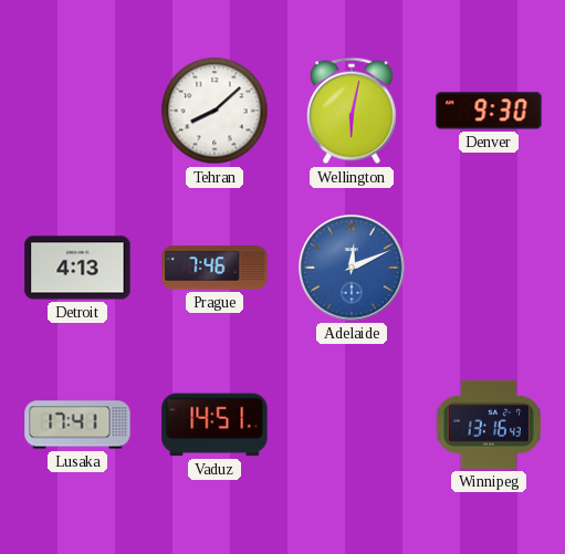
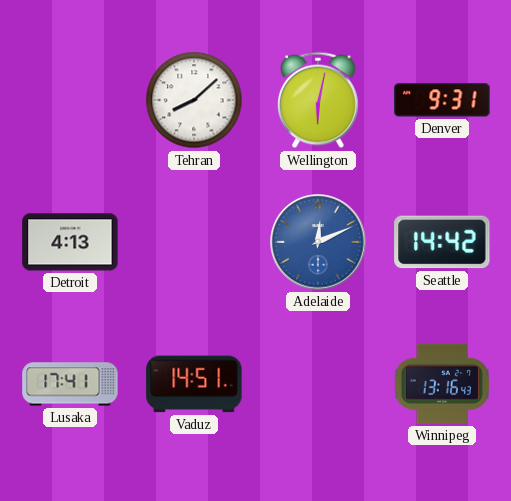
Denver: 9:30 -> 9:31
Prague: 7:46 -> none
Seattle: none -> 14:42
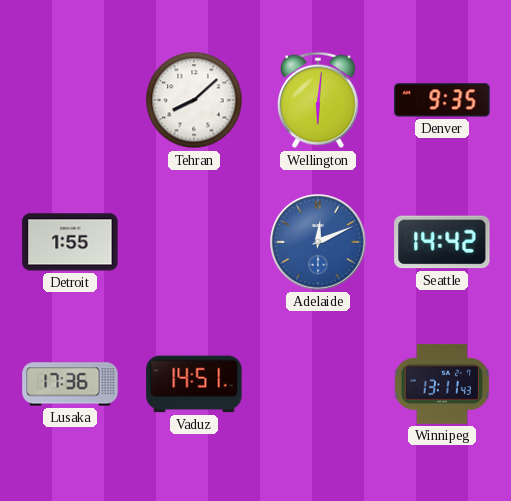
Wellington: 6:02 -> 6:01
Denver: 9:31 -> 9:35
Detroit: 4:13 -> 1:55
Lusaka: 17:41 -> 17:36
Winnipeg: 13:16 -> 13:11
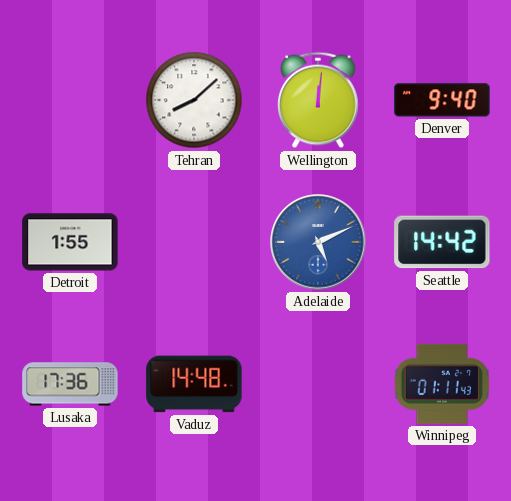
Wellington: 6:01 -> 12:01
Denver: 9:35 -> 9:40
Adelaide: 12:11 -> 5:11
Vaduz: 14:51 -> 14:48
Winnipeg: 13:11 -> 01:11
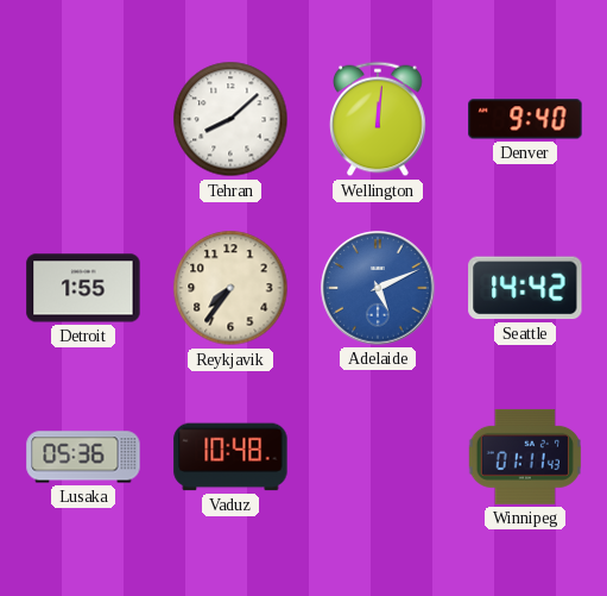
Reykjavik: none -> 7:36
Lusaka: 17:36 -> 05:36
Vaduz: 14:48 -> 10:48
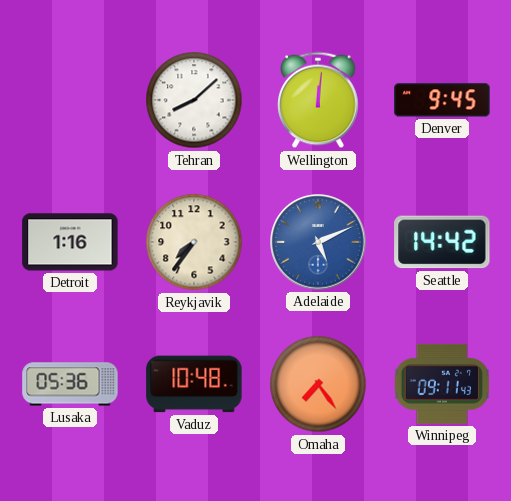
Denver: 9:40 -> 9:45
Detroit: 1:55 -> 1:16
Omaha: none -> 7:24
Winnipeg: 01:11 -> 09:11
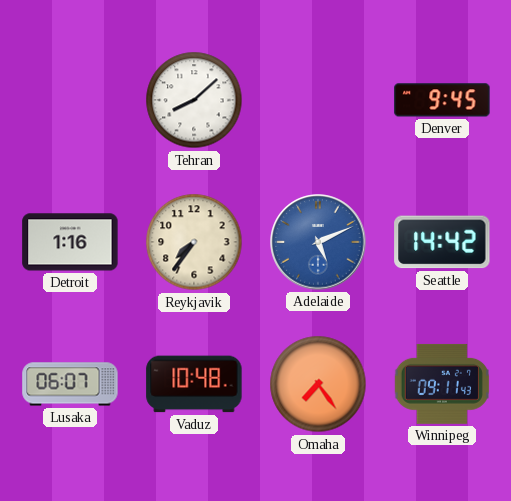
Wellington: 12:01 -> none
Lusaka: 05:36 -> 06:07
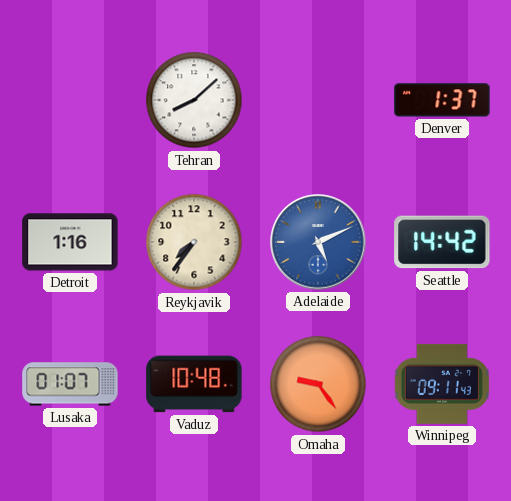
Denver: 9:45 -> 1:37
Lusaka: 06:07 -> 01:07
Omaha: 7:24 -> 9:24
